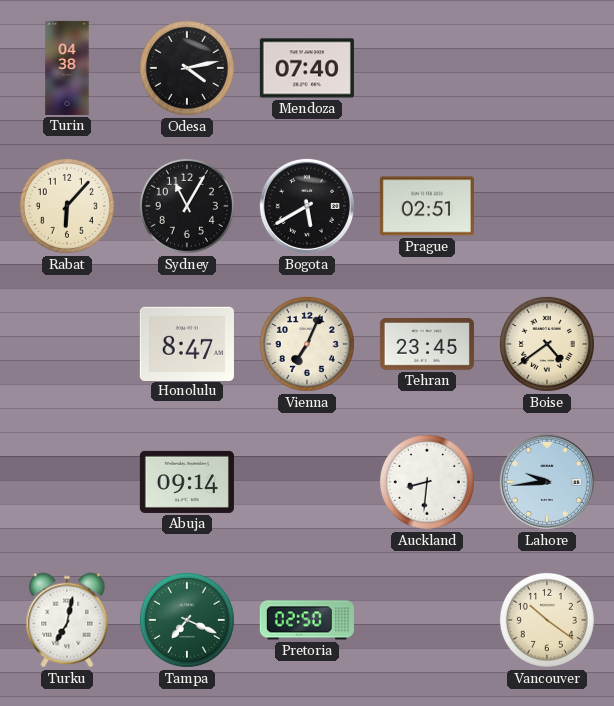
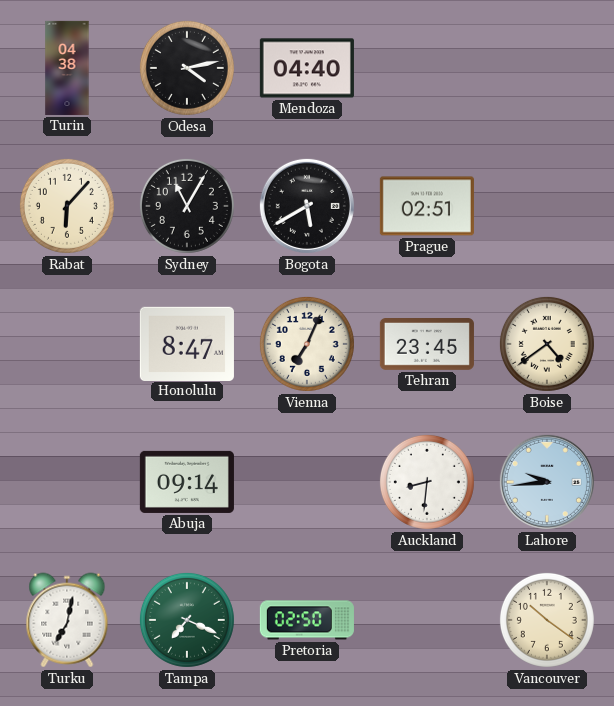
Mendoza: 07:40 -> 04:40
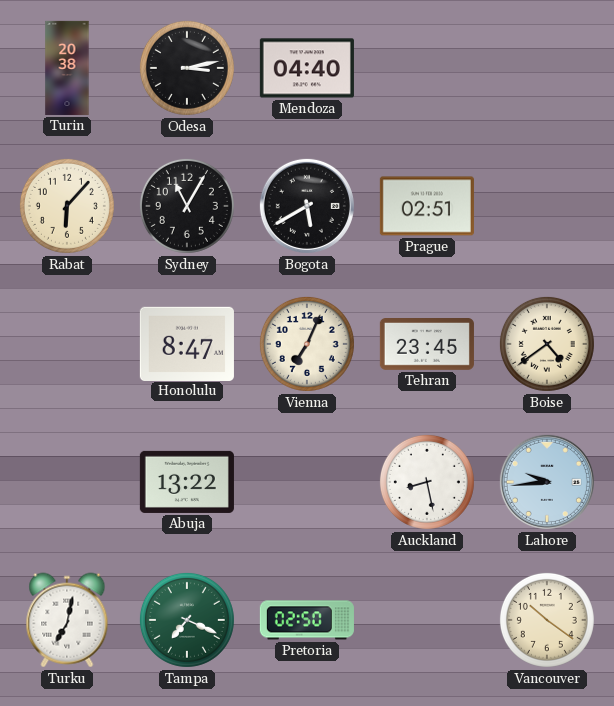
Turin: 04:38 -> 20:38
Odesa: 4:13 -> 3:13
Abuja: 09:14 -> 13:22
Auckland: 8:31 -> 8:28
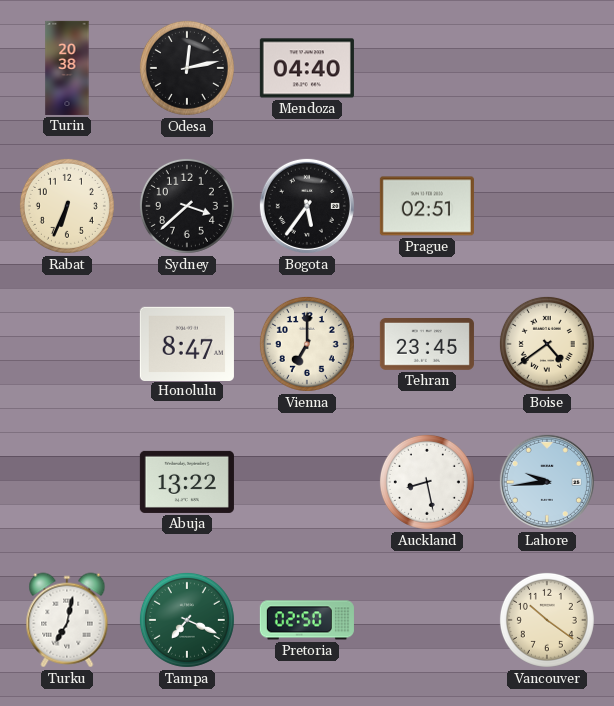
Odesa: 3:13 -> 12:13
Rabat: 6:07 -> 6:34
Sydney: 11:05 -> 3:38
Bogota: 5:40 -> 5:36
Vienna: 7:04 -> 7:00
